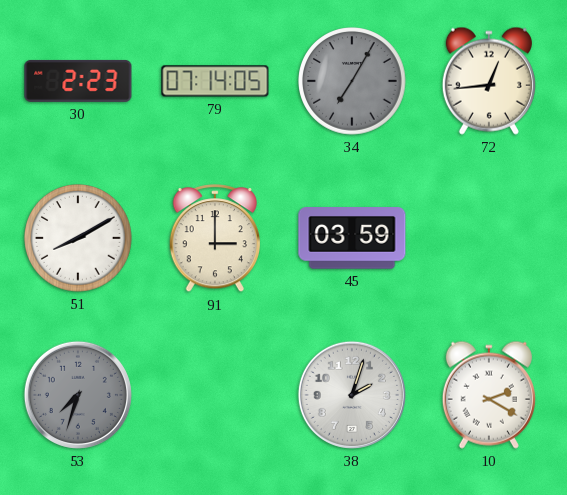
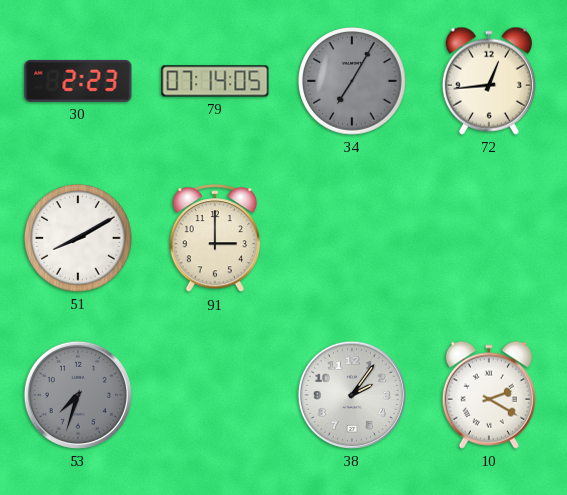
45: 03:59 -> none
38: 2:03 -> 2:06
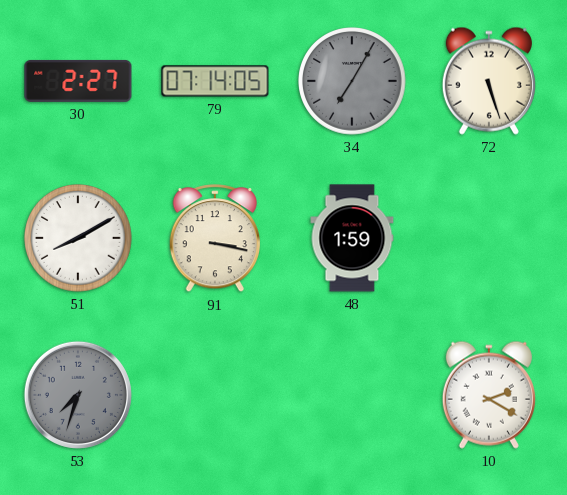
30: 2:23 -> 2:27
72: 12:44 -> 5:27
91: 3:00 -> 3:17
48: none -> 1:59
38: 2:06 -> none
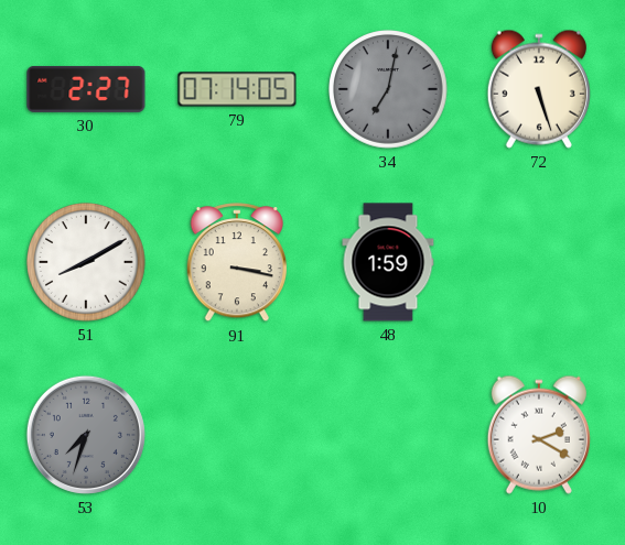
34: 7:05 -> 7:02
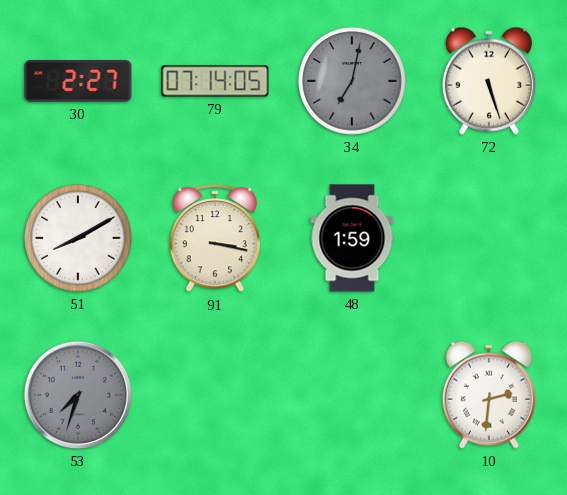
10: 2:20 -> 2:31
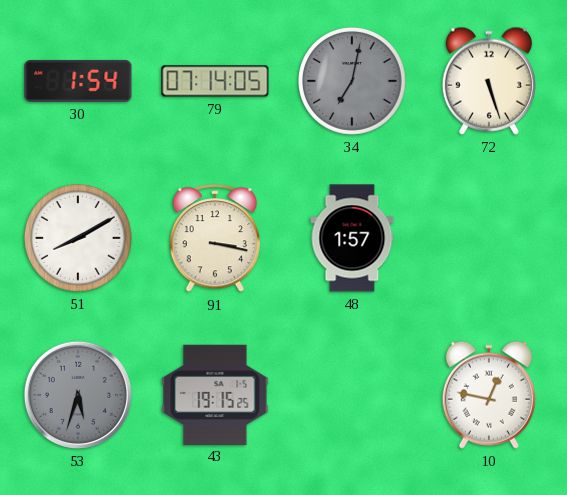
30: 2:27 -> 1:54
48: 1:59 -> 1:57
53: 7:33 -> 5:33
43: none -> 19:15
10: 2:31 -> 12:47
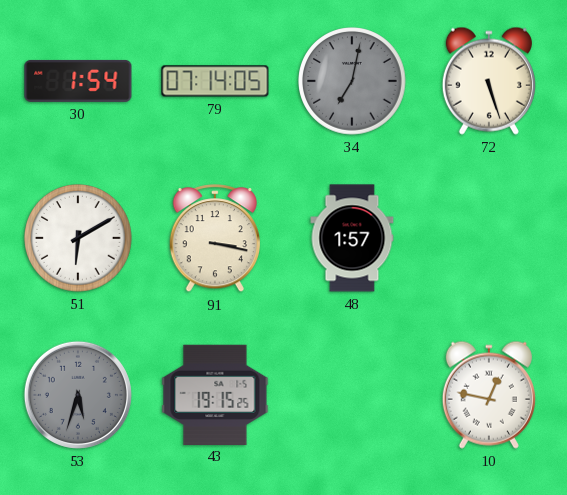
51: 8:10 -> 6:10
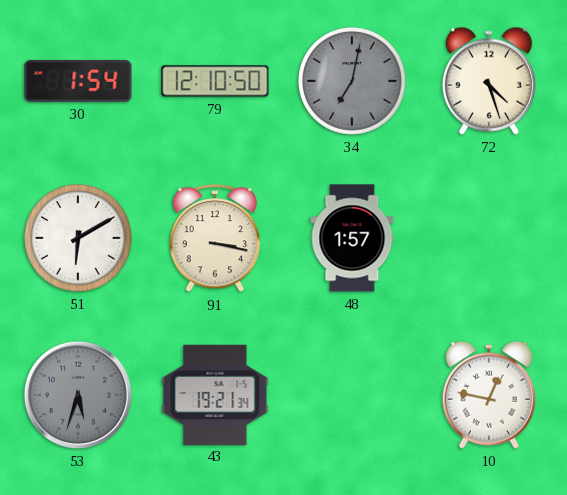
79: 07:14 -> 12:10
72: 5:27 -> 4:27
43: 19:15 -> 19:21
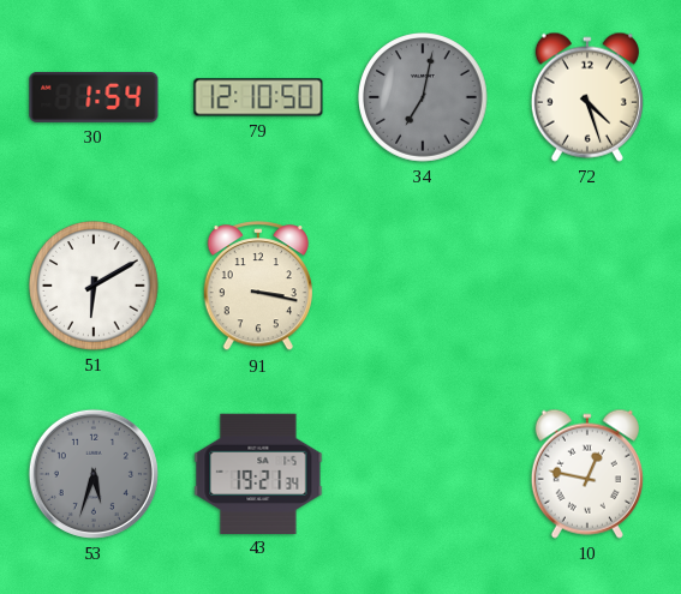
48: 1:57 -> none
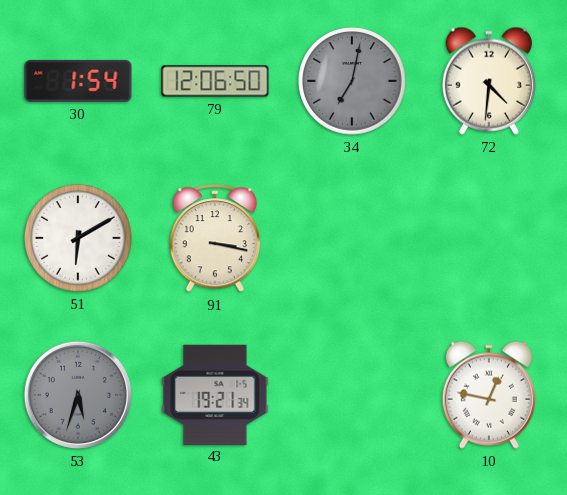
79: 12:10 -> 12:06
72: 4:27 -> 4:31
